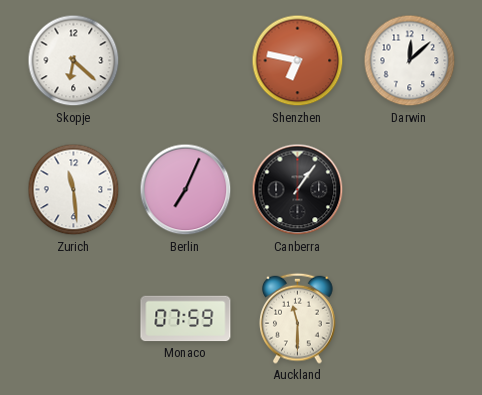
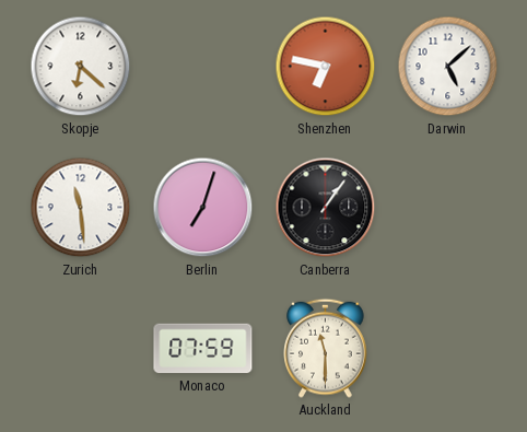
Darwin: 12:08 -> 5:08
Berlin: 7:04 -> 7:03
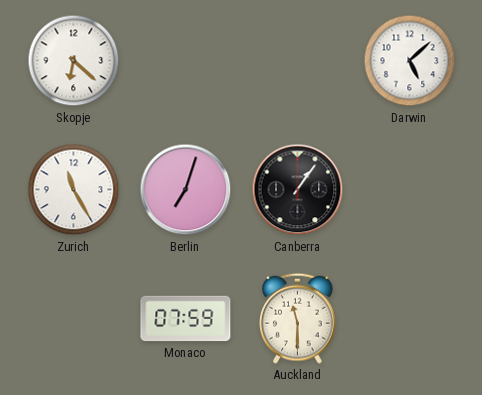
Shenzhen: 6:47 -> none
Zurich: 11:29 -> 11:25
